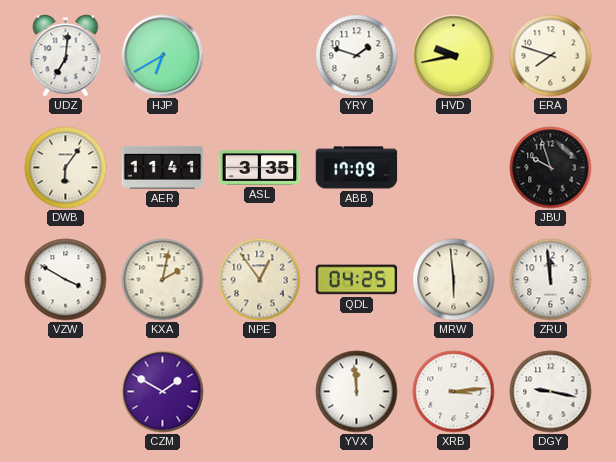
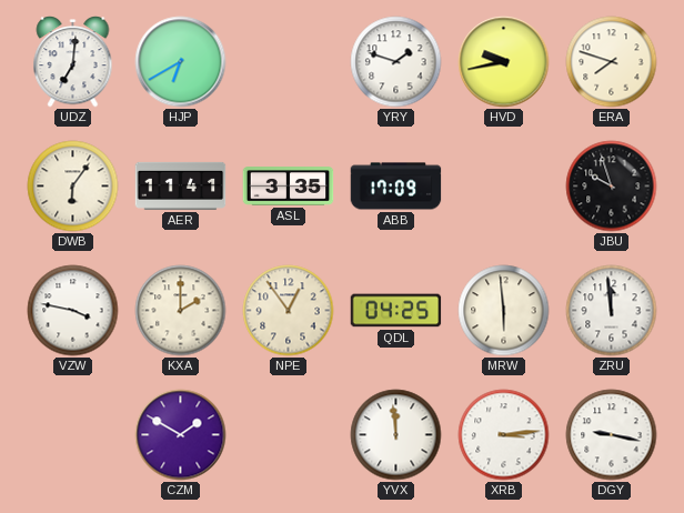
VZW: 3:50 -> 3:47
KXA: 2:02 -> 2:00
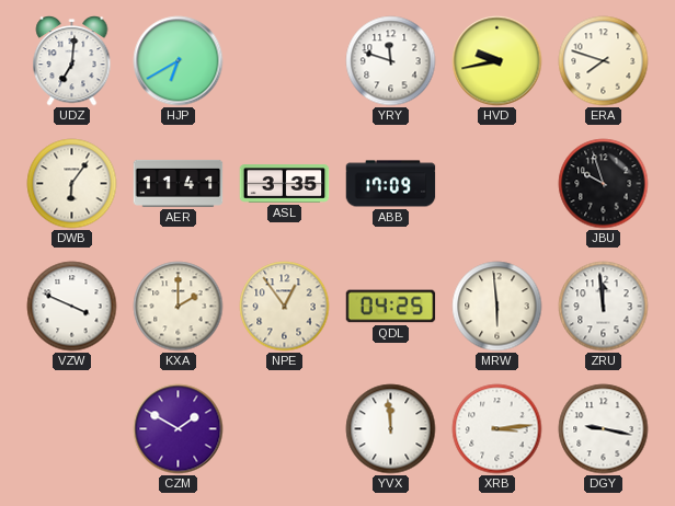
YRY: 1:48 -> 11:48
VZW: 3:47 -> 3:49
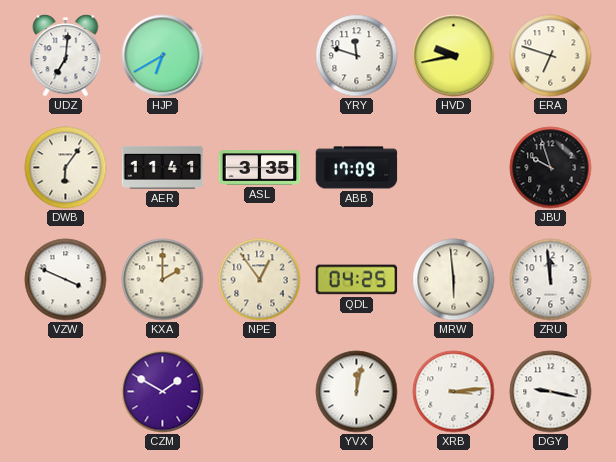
ERA: 7:48 -> 6:48
YVX: 11:59 -> 12:02
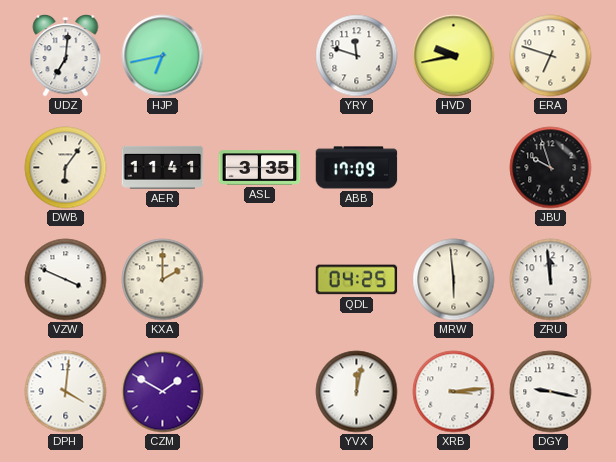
HJP: 6:40 -> 6:43
NPE: 12:54 -> none
DPH: none -> 4:01
